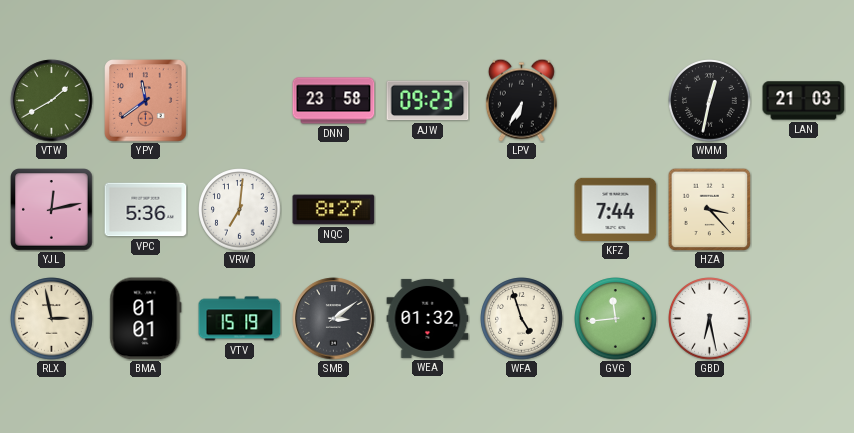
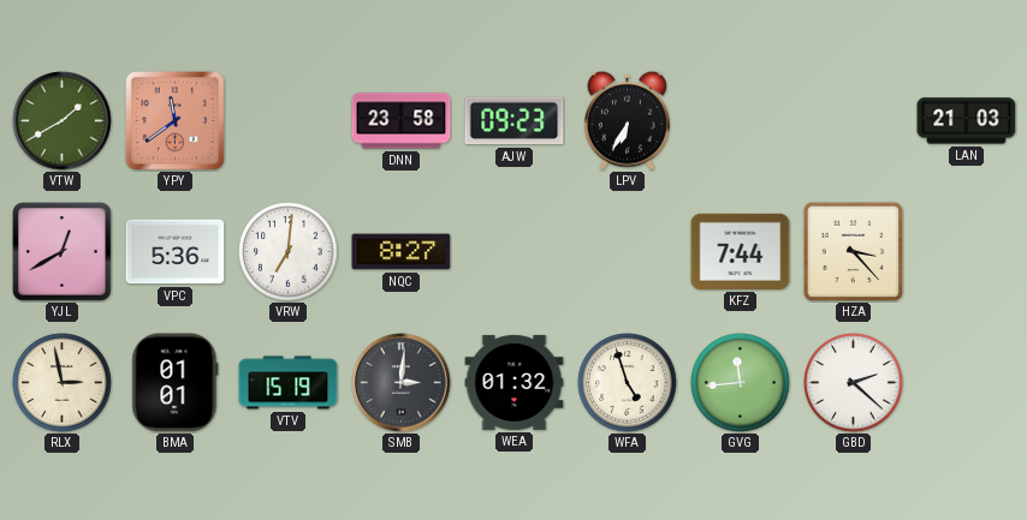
WMM: 12:32 -> none
YJL: 12:13 -> 12:40
SMB: 3:09 -> 3:01
GBD: 6:28 -> 2:22
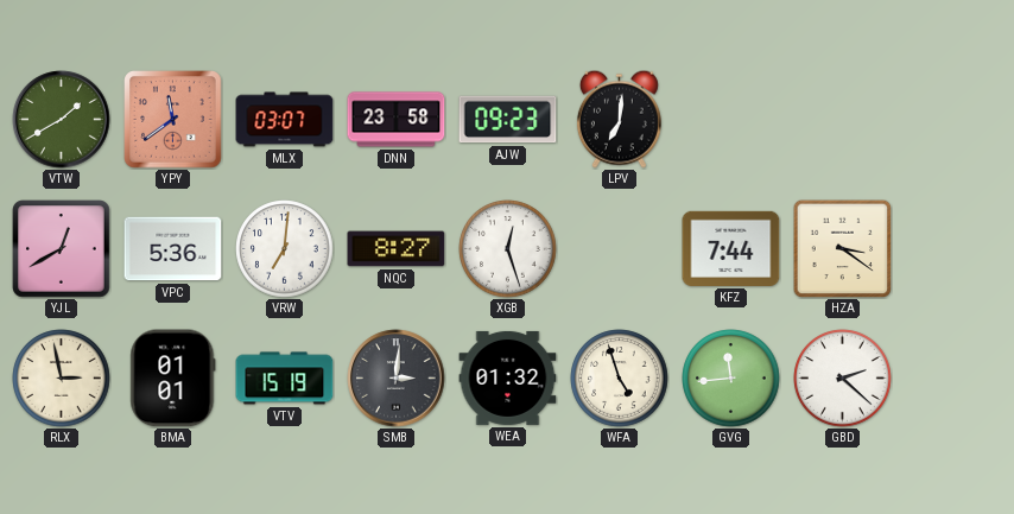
MLX: none -> 03:07
LPV: 6:35 -> 7:01
LAN: 21:03 -> none
XGB: none -> 12:27
HZA: 3:23 -> 3:21
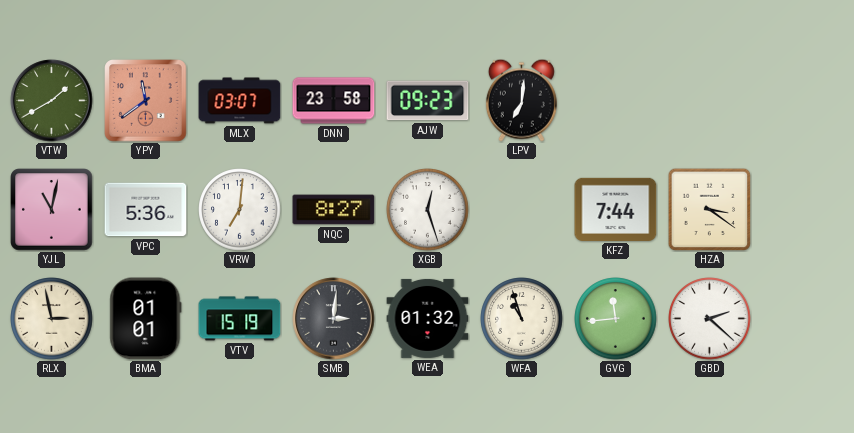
YJL: 12:40 -> 11:02
WFA: 4:57 -> 10:57
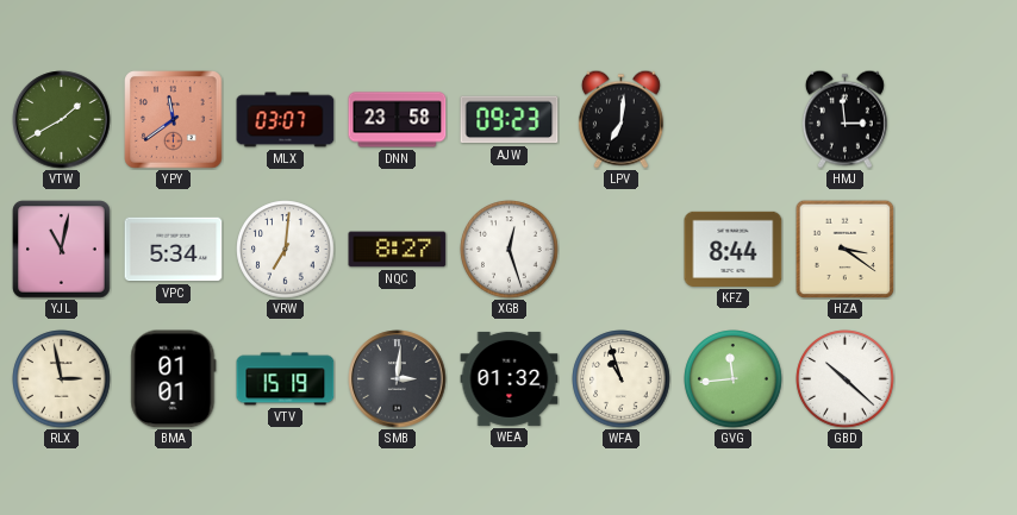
HMJ: none -> 2:59
VPC: 5:36 -> 5:34
KFZ: 7:44 -> 8:44
GBD: 2:22 -> 10:22
